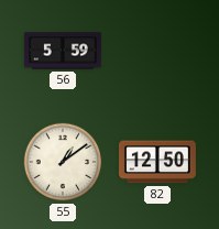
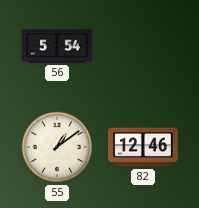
56: 5:59 -> 5:54
82: 12:50 -> 12:46
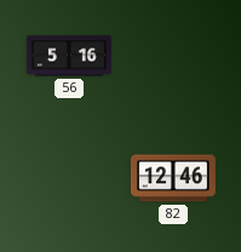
56: 5:54 -> 5:16
55: 1:09 -> none
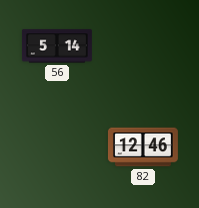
56: 5:16 -> 5:14
